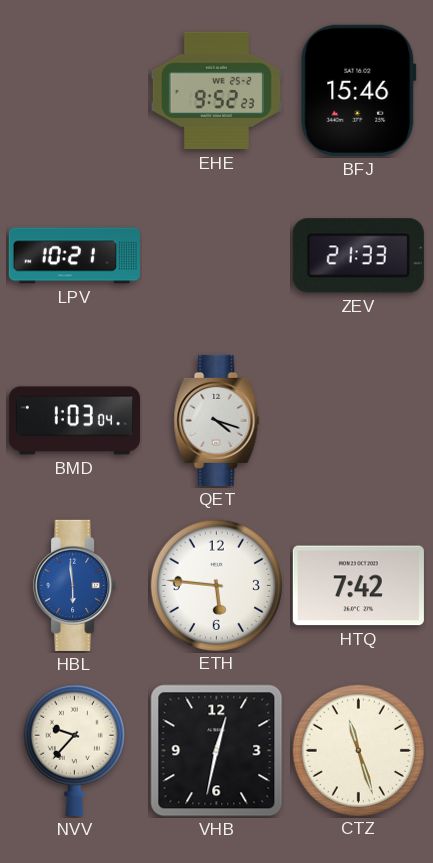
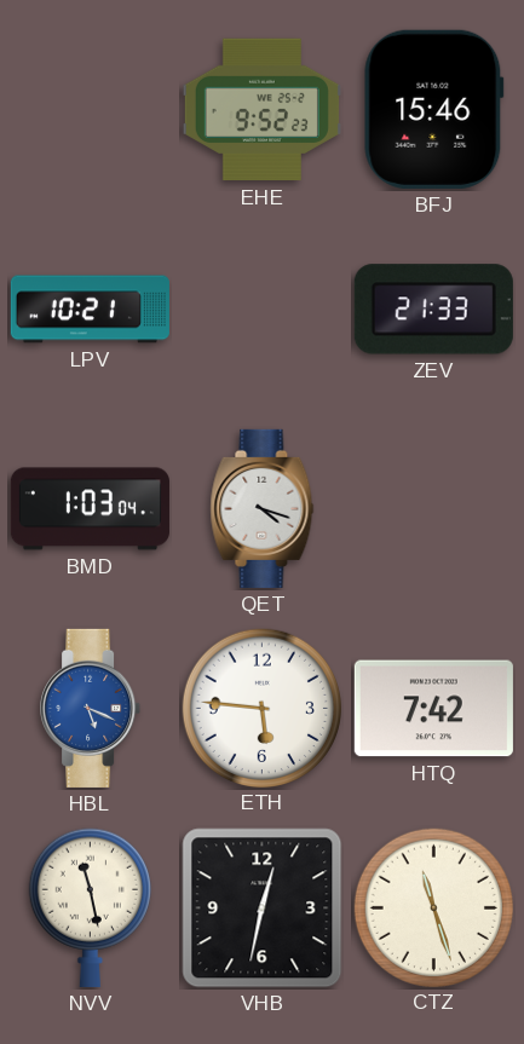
HBL: 5:59 -> 5:19
NVV: 9:37 -> 11:28
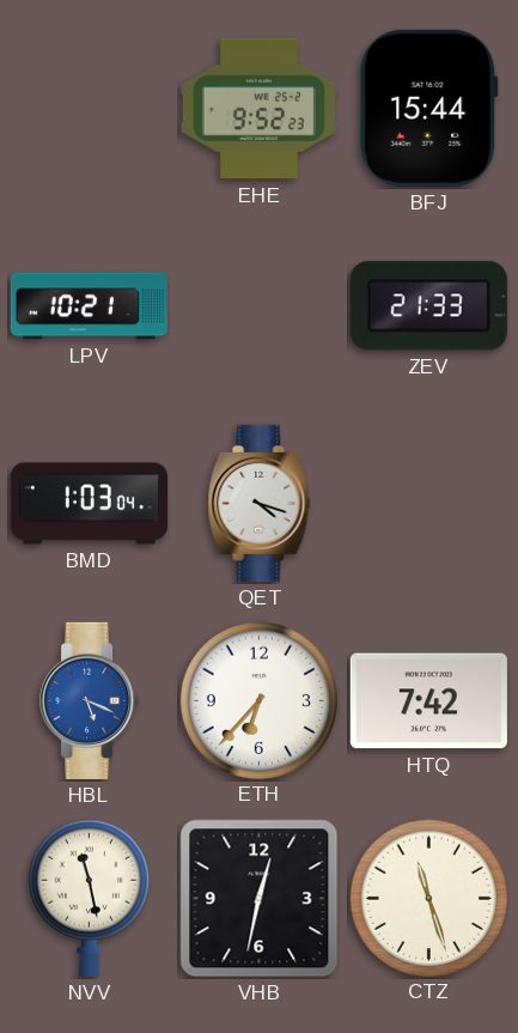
BFJ: 15:46 -> 15:44
ETH: 5:46 -> 6:37
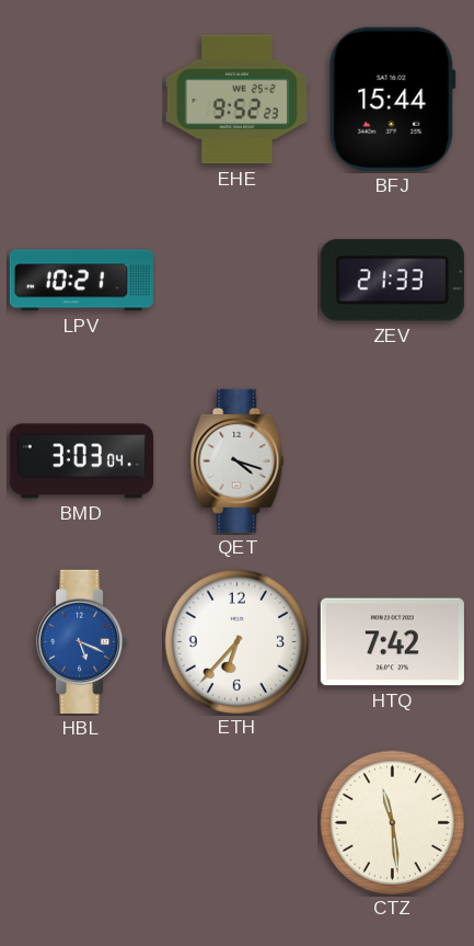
BMD: 1:03 -> 3:03
NVV: 11:28 -> none
VHB: 12:32 -> none
CTZ: 11:27 -> 11:29
